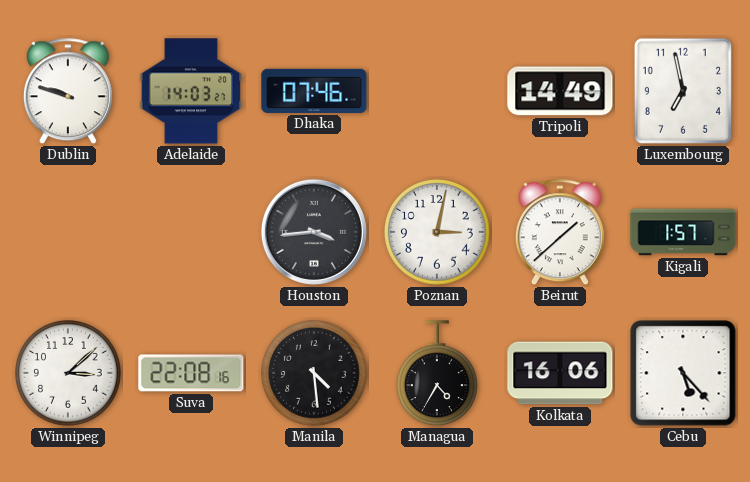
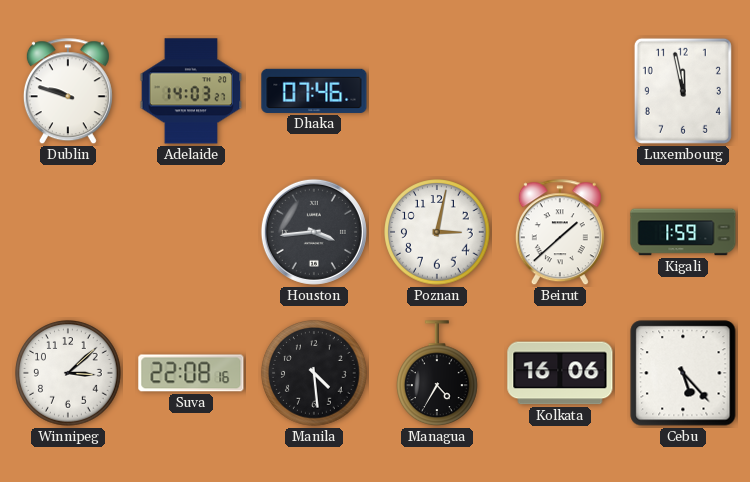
Tripoli: 14:49 -> none
Luxembourg: 6:58 -> 11:58
Kigali: 1:57 -> 1:59
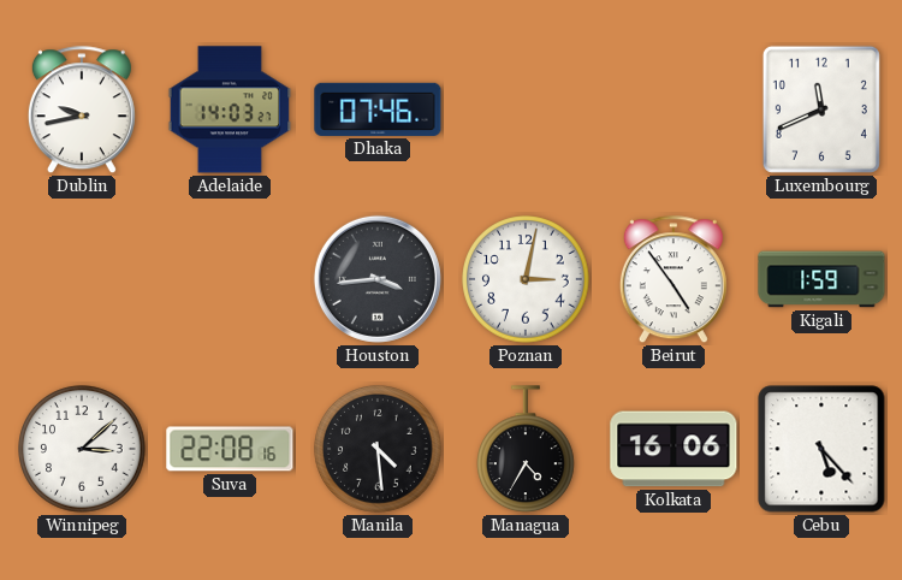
Dublin: 9:48 -> 9:43
Luxembourg: 11:58 -> 11:41
Beirut: 1:38 -> 4:54
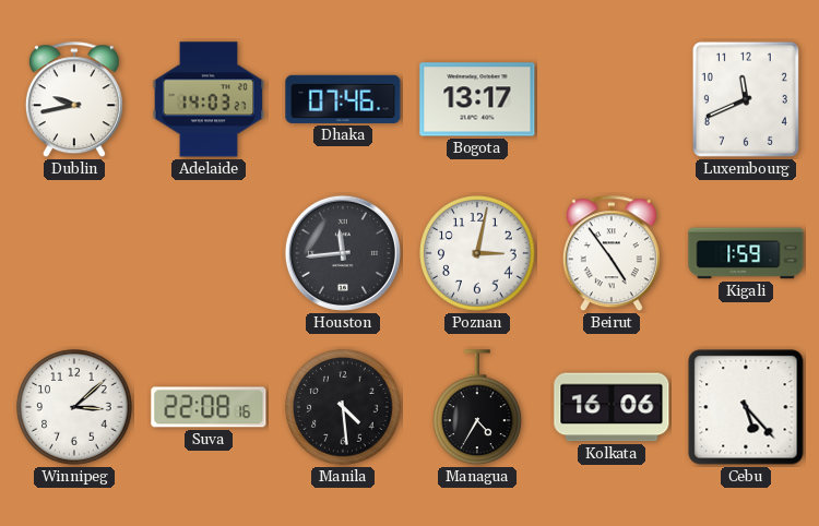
Bogota: none -> 13:17
Houston: 3:44 -> 11:44
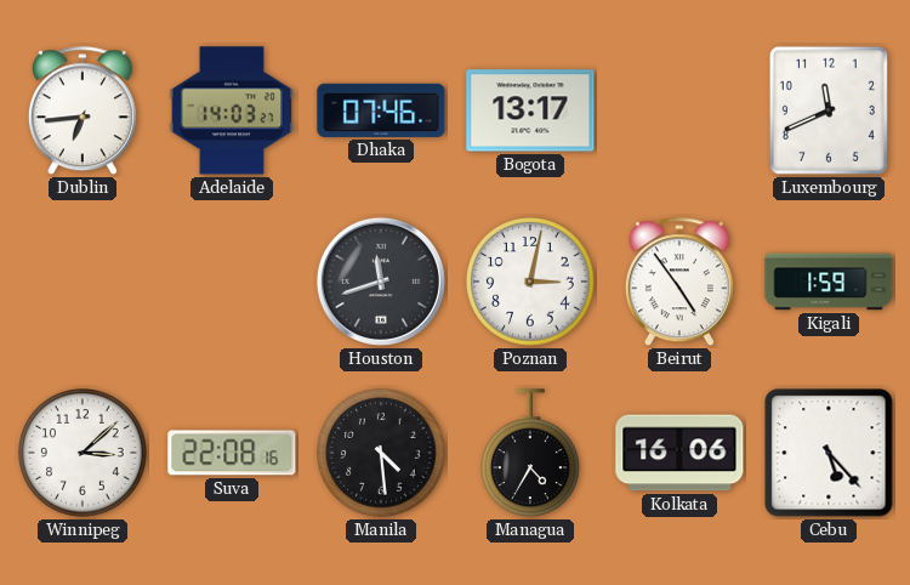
Dublin: 9:43 -> 6:44
Houston: 11:44 -> 11:42
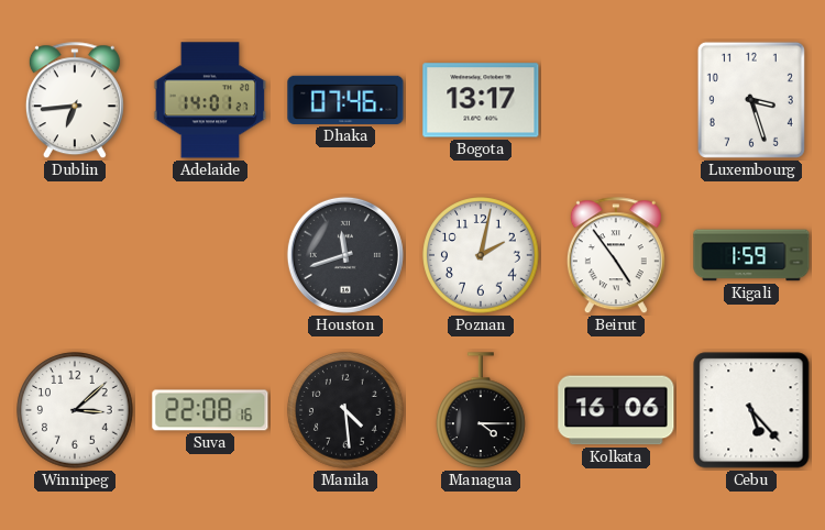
Adelaide: 14:03 -> 14:01
Luxembourg: 11:41 -> 3:27
Poznan: 3:02 -> 2:02
Managua: 4:35 -> 4:15
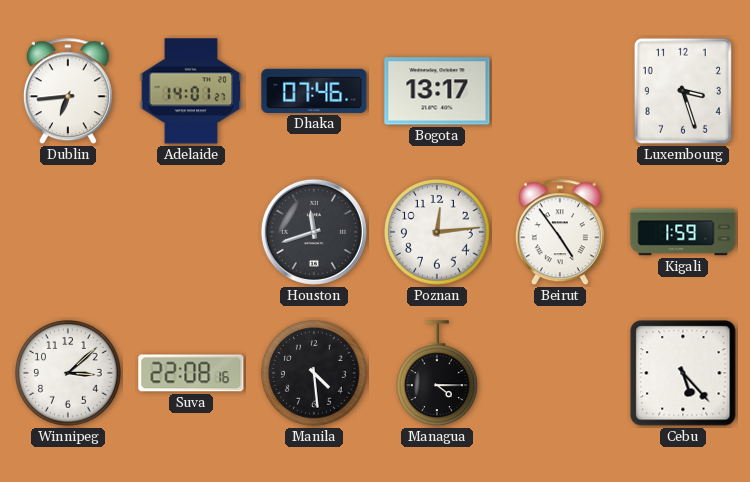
Poznan: 2:02 -> 12:14
Kolkata: 16:06 -> none
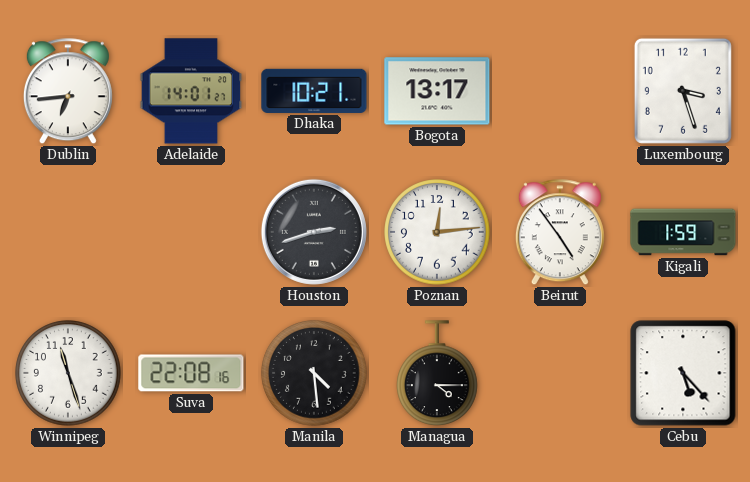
Dhaka: 07:46 -> 10:21
Houston: 11:42 -> 2:42
Winnipeg: 3:08 -> 11:27
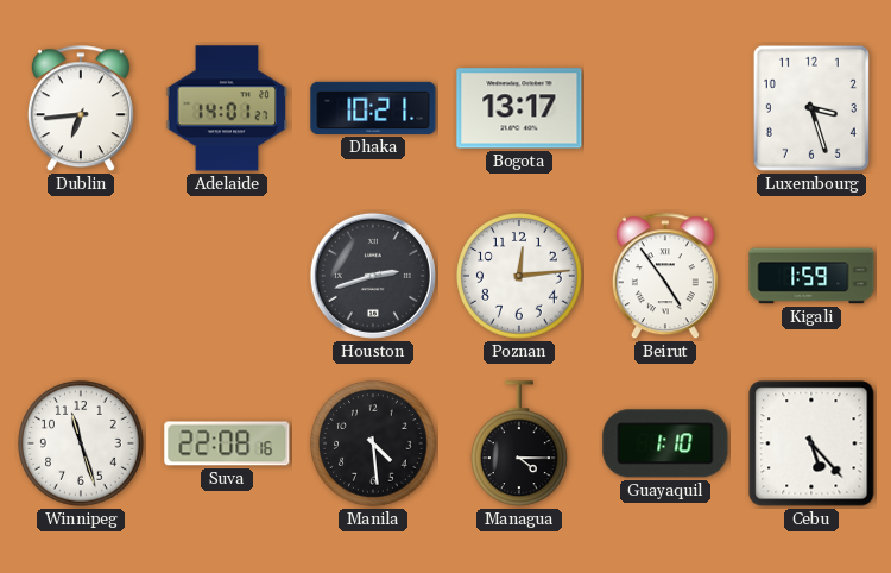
Guayaquil: none -> 1:10
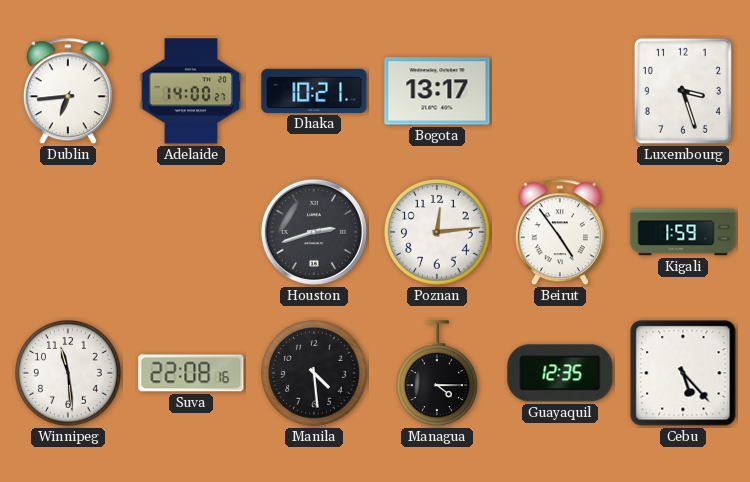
Adelaide: 14:01 -> 14:00
Winnipeg: 11:27 -> 11:29
Guayaquil: 1:10 -> 12:35
